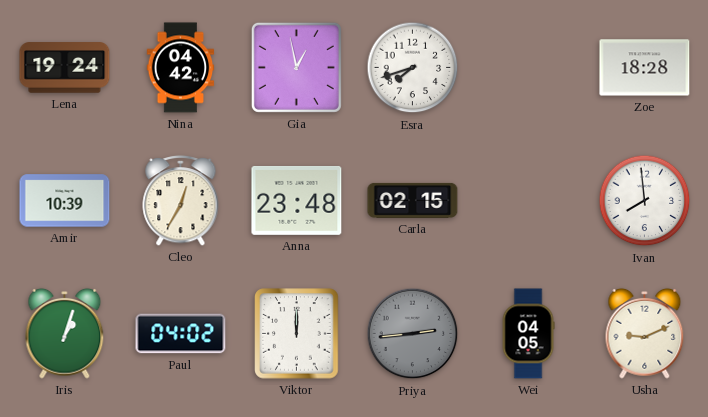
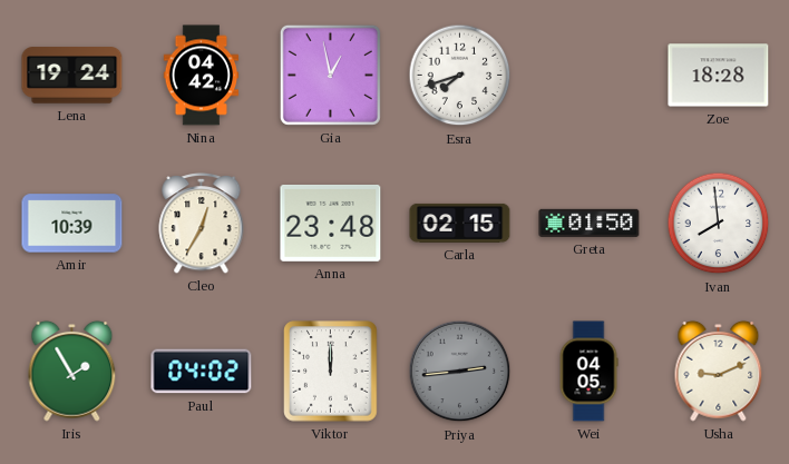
Greta: none -> 01:50
Iris: 1:03 -> 1:55
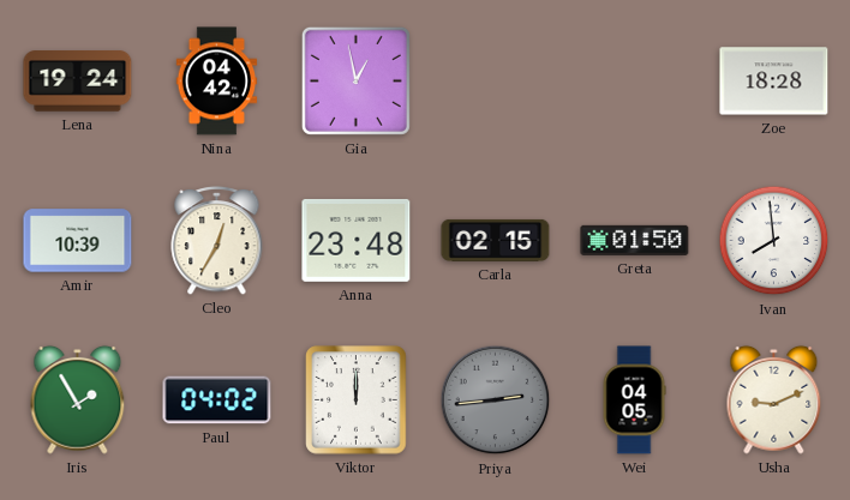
Esra: 7:42 -> none
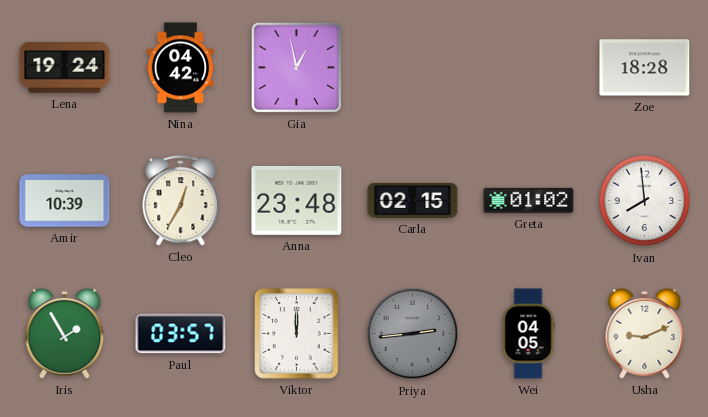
Greta: 01:50 -> 01:02
Paul: 04:02 -> 03:57
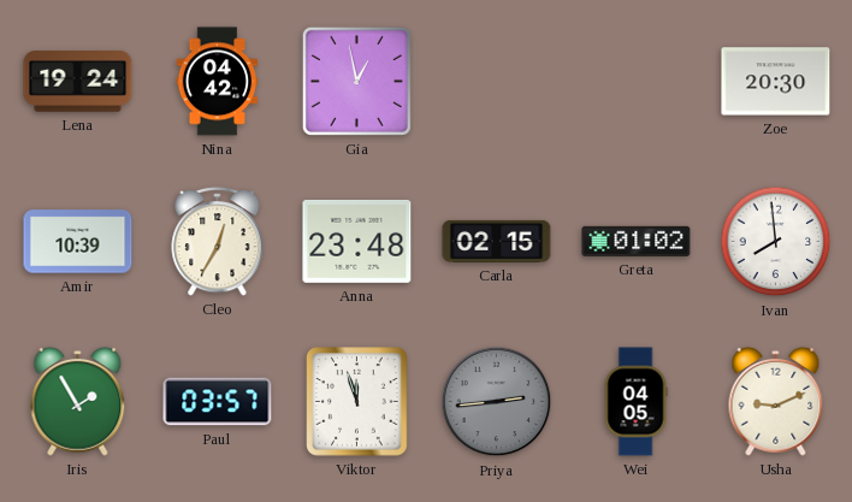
Zoe: 18:28 -> 20:30
Viktor: 12:00 -> 11:57
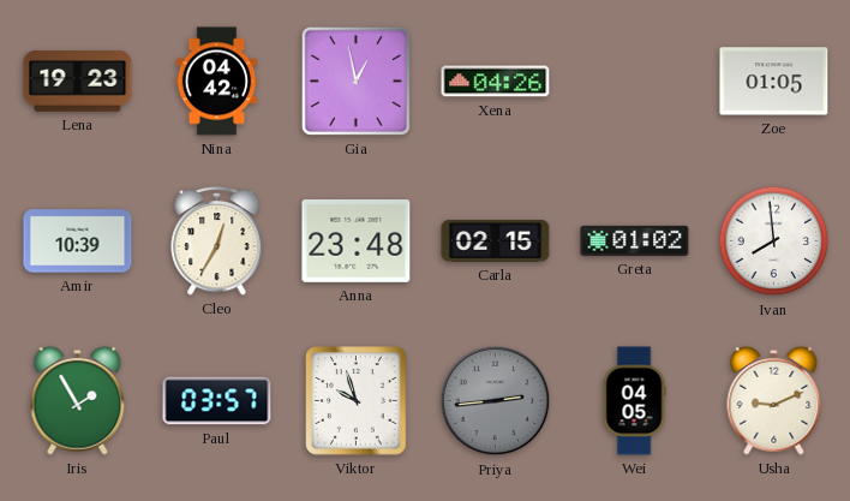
Lena: 19:24 -> 19:23
Xena: none -> 04:26
Zoe: 20:30 -> 01:05
Viktor: 11:57 -> 9:57
